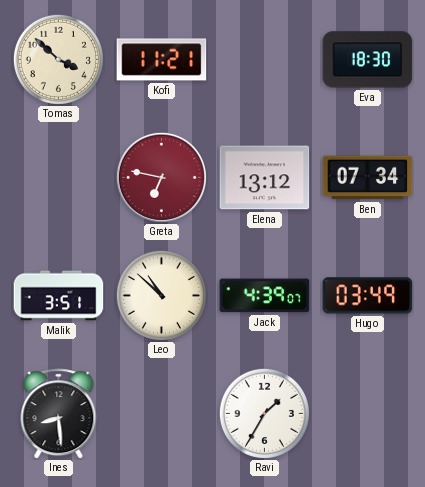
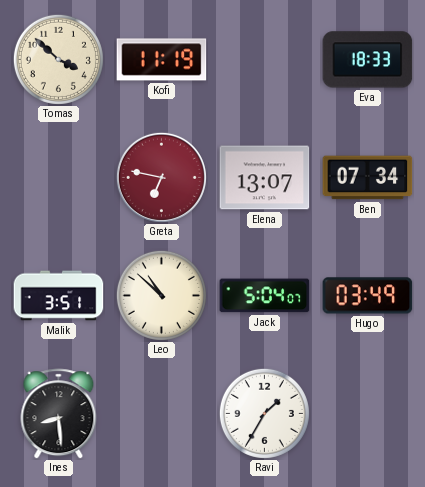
Kofi: 11:21 -> 11:19
Eva: 18:30 -> 18:33
Elena: 13:12 -> 13:07
Jack: 4:39 -> 5:04
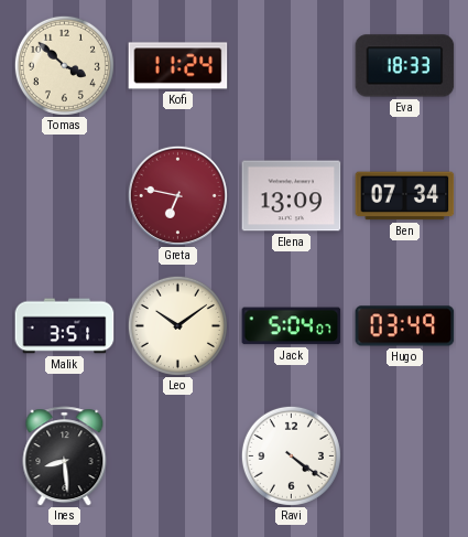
Kofi: 11:19 -> 11:24
Elena: 13:07 -> 13:09
Leo: 10:52 -> 10:09
Ravi: 1:35 -> 4:21
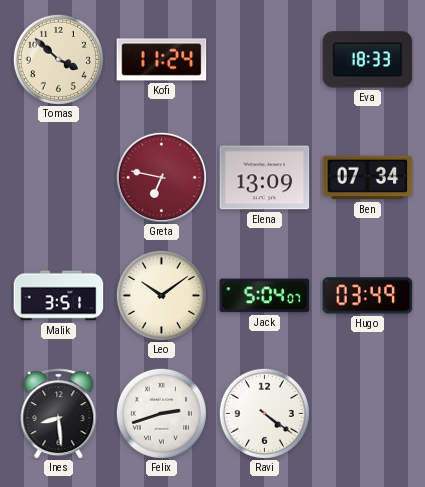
Felix: none -> 2:42
